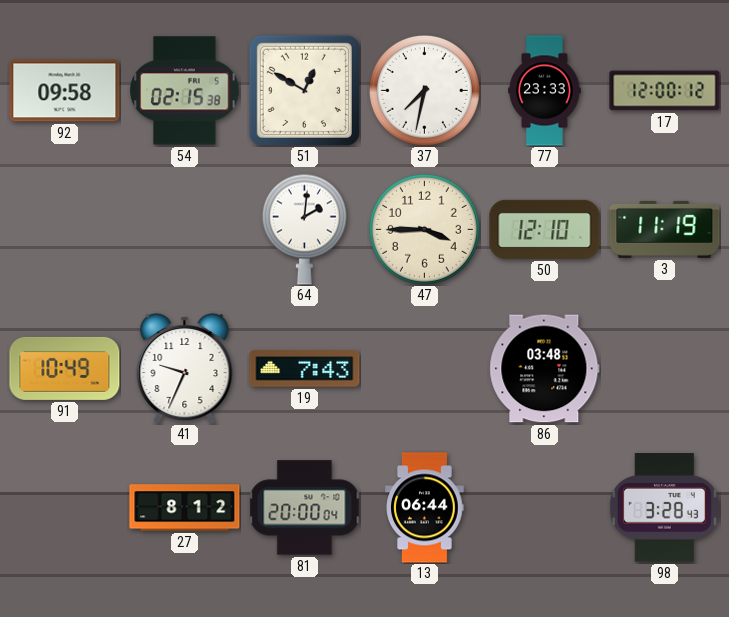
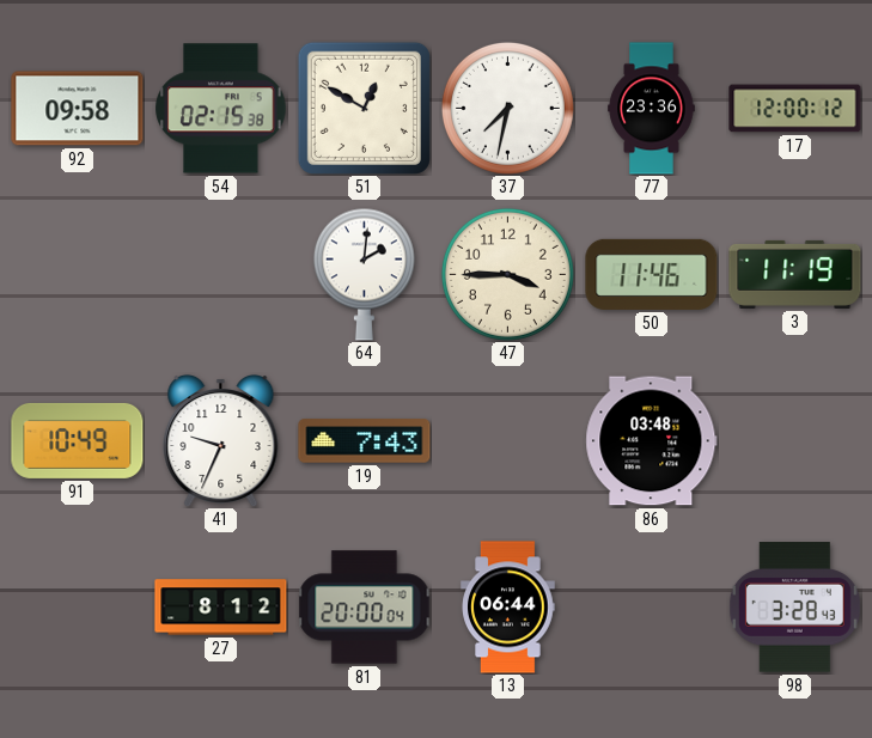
77: 23:33 -> 23:36
50: 12:10 -> 11:46
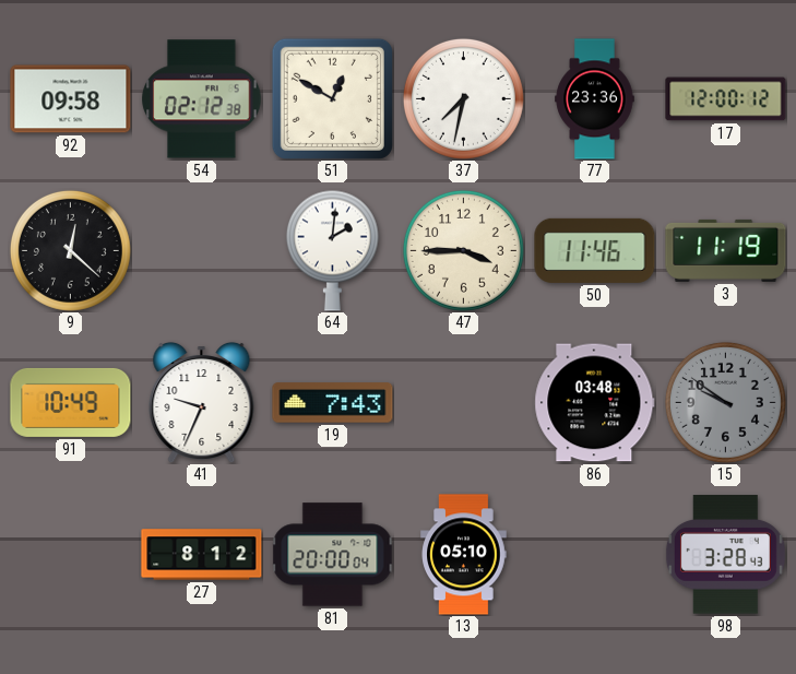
54: 02:15 -> 02:12
9: none -> 12:22
15: none -> 9:51
13: 06:44 -> 05:10
